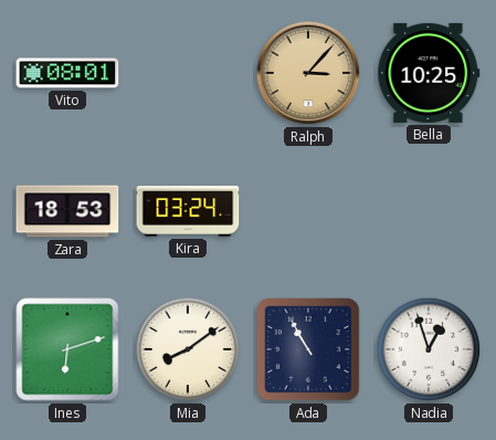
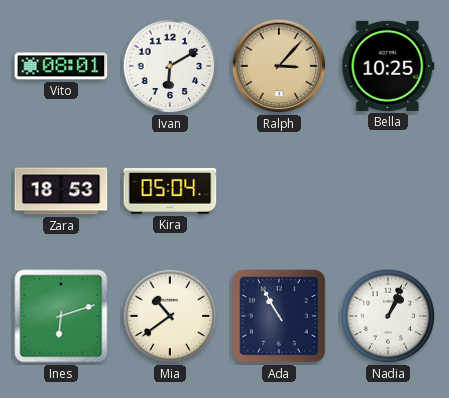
Ivan: none -> 6:10
Kira: 03:24 -> 05:04
Mia: 8:09 -> 10:39
Nadia: 12:57 -> 1:04
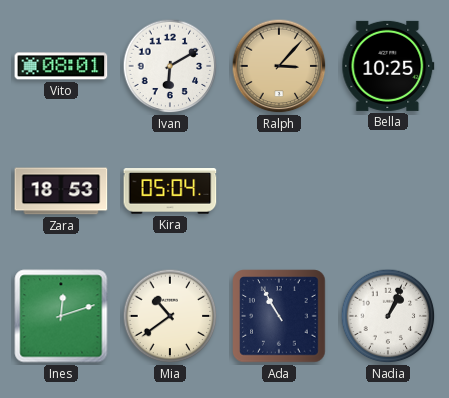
Ines: 6:12 -> 12:12
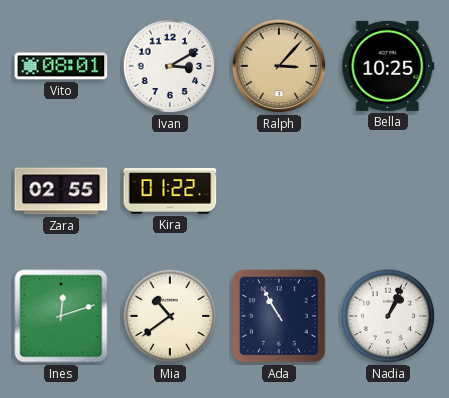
Ivan: 6:10 -> 3:10
Zara: 18:53 -> 02:55
Kira: 05:04 -> 01:22
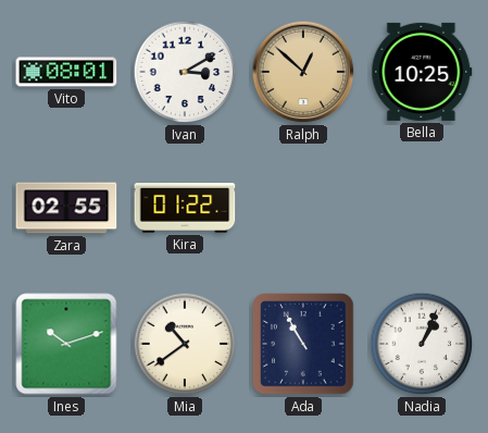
Ralph: 3:07 -> 12:52
Ines: 12:12 -> 10:12
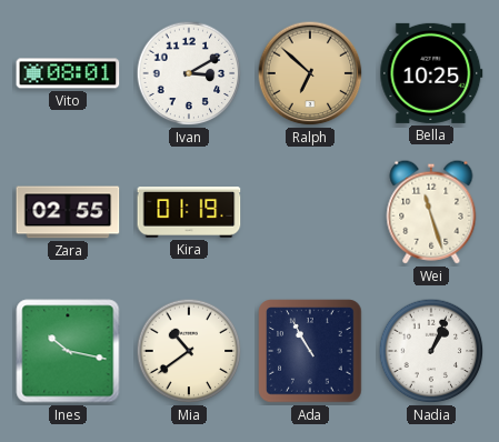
Ralph: 12:52 -> 6:52
Kira: 01:22 -> 01:19
Wei: none -> 11:27
Ines: 10:12 -> 10:17
